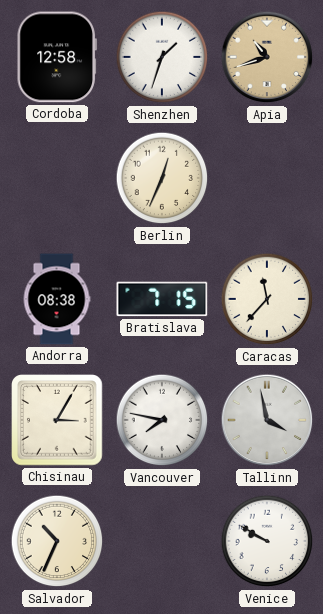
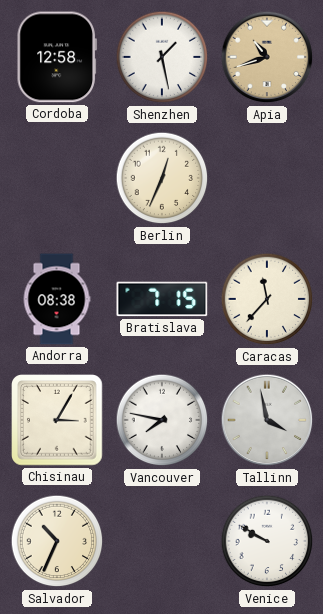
Shenzhen: 1:33 -> 1:28
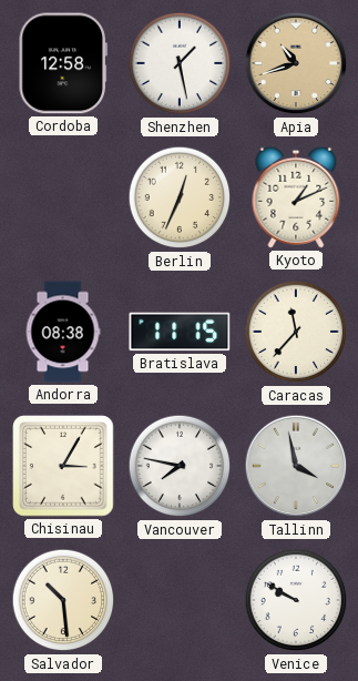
Kyoto: none -> 1:11
Bratislava: 7:15 -> 11:15
Salvador: 10:34 -> 10:29
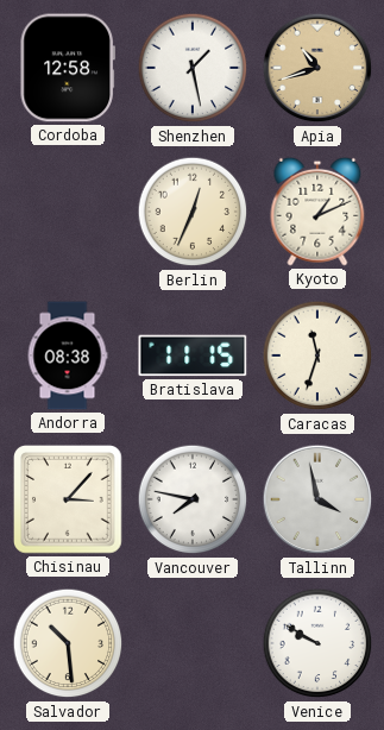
Caracas: 11:37 -> 11:33
Chisinau: 3:05 -> 3:07
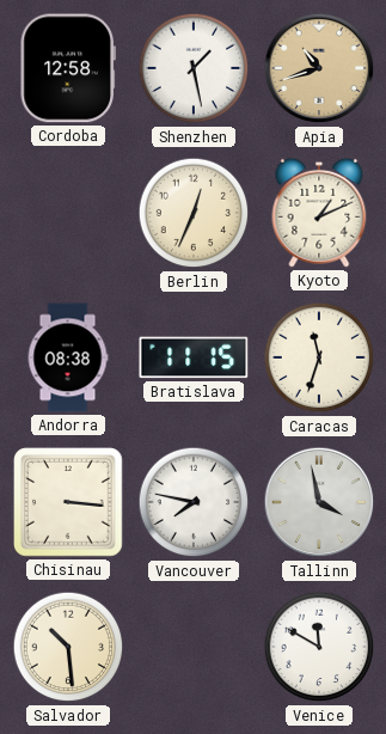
Chisinau: 3:07 -> 3:16
Venice: 9:50 -> 11:50
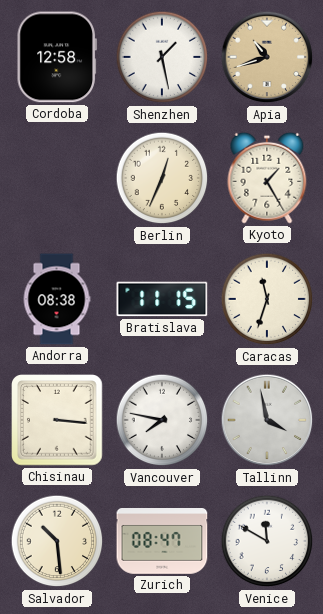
Kyoto: 1:11 -> 1:25
Zurich: none -> 08:47
